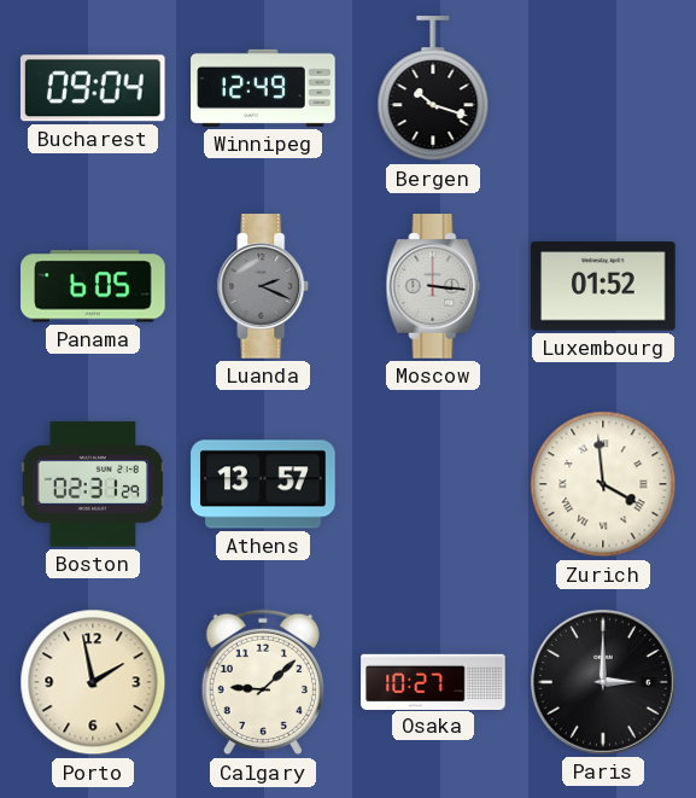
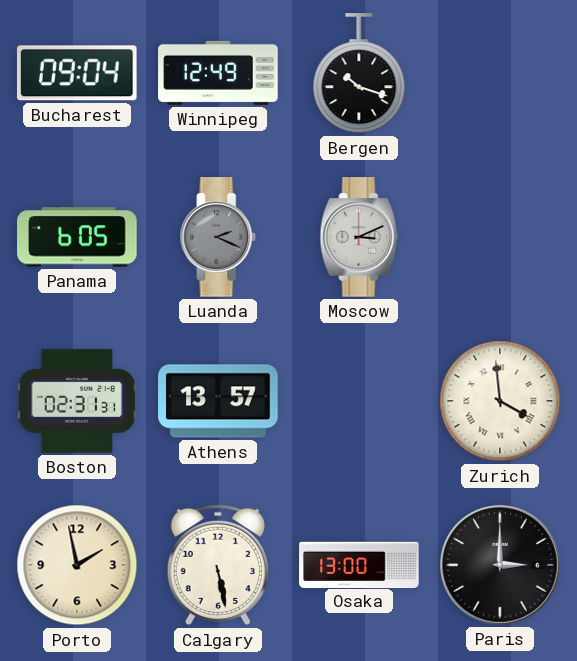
Moscow: 3:16 -> 3:11
Luxembourg: 01:52 -> none
Boston: 02:31:29 -> 02:31:31
Calgary: 9:08 -> 5:28
Osaka: 10:27 -> 13:00
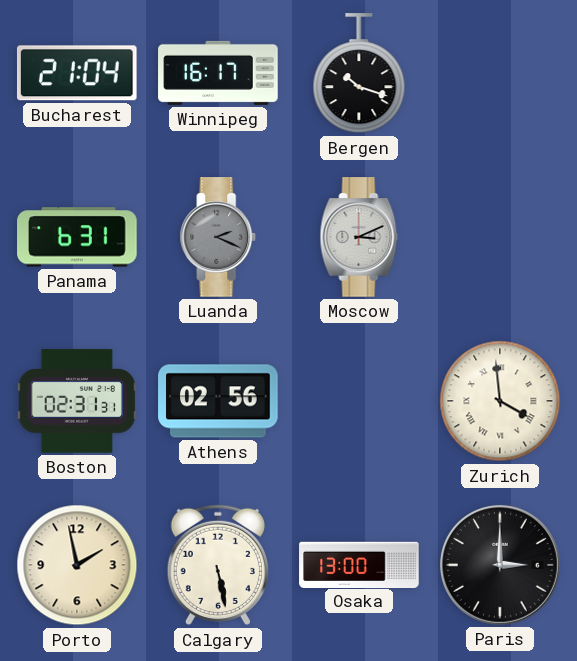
Bucharest: 09:04 -> 21:04
Winnipeg: 12:49 -> 16:17
Panama: 6:05 -> 6:31
Athens: 13:57 -> 02:56
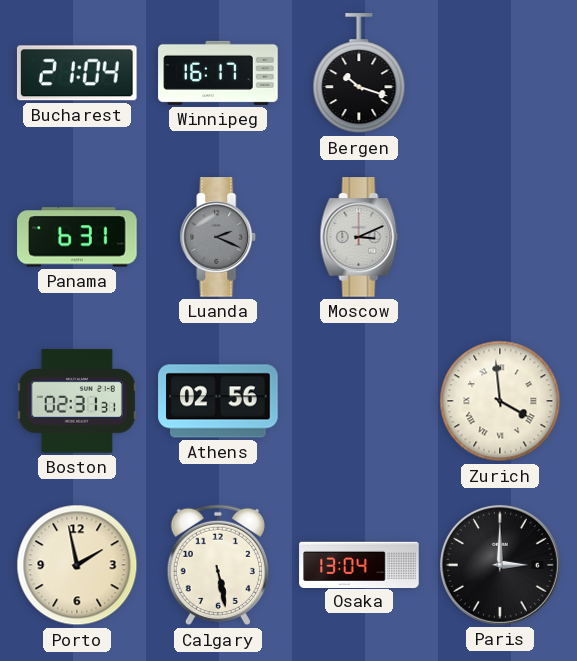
Osaka: 13:00 -> 13:04
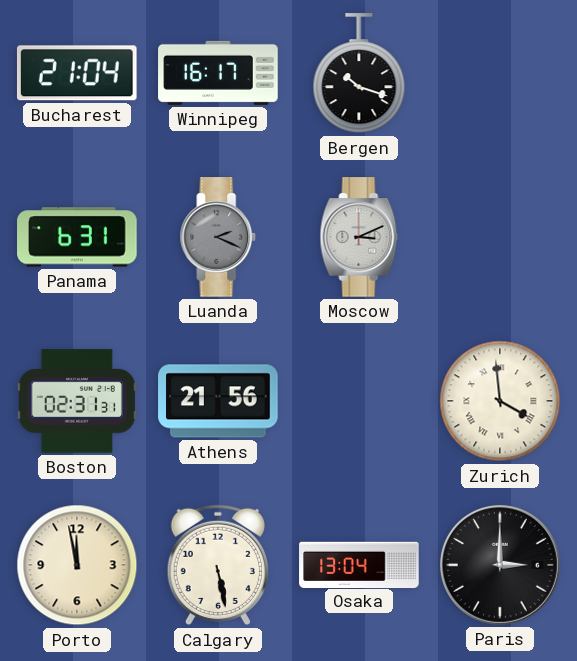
Athens: 02:56 -> 21:56
Porto: 1:58 -> 11:58
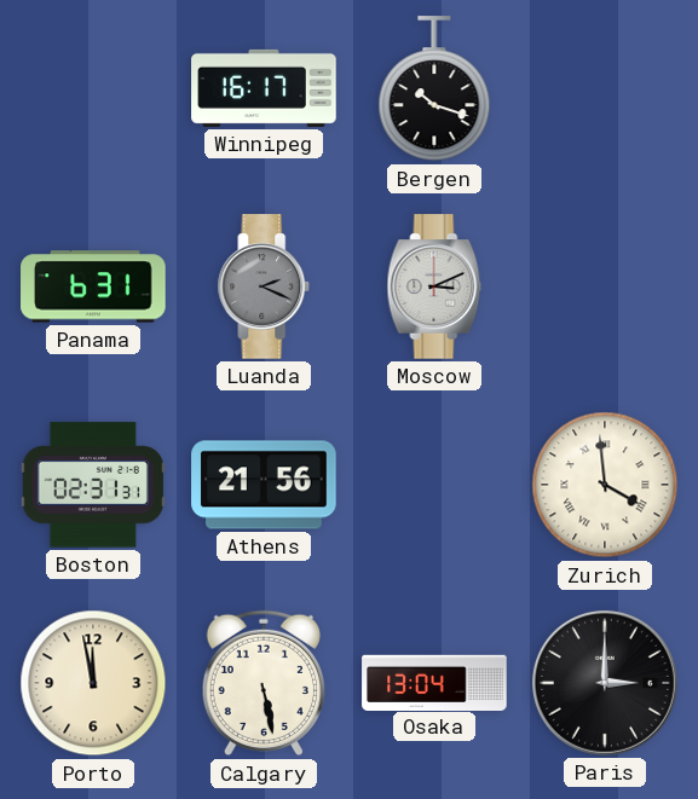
Bucharest: 21:04 -> none
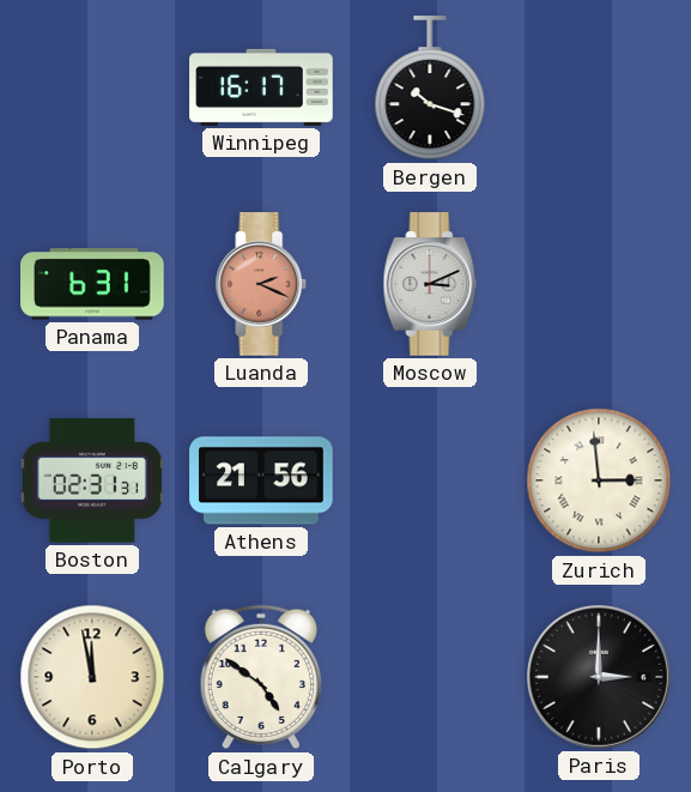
Luanda dial: grey -> salmon
Zurich: 3:59 -> 2:59
Calgary: 5:28 -> 4:51
Osaka: 13:04 -> none
